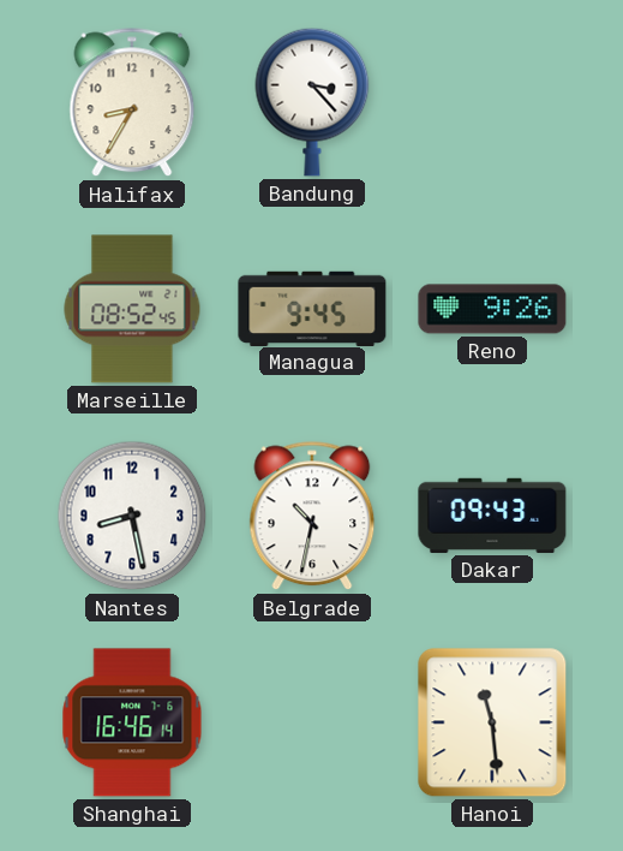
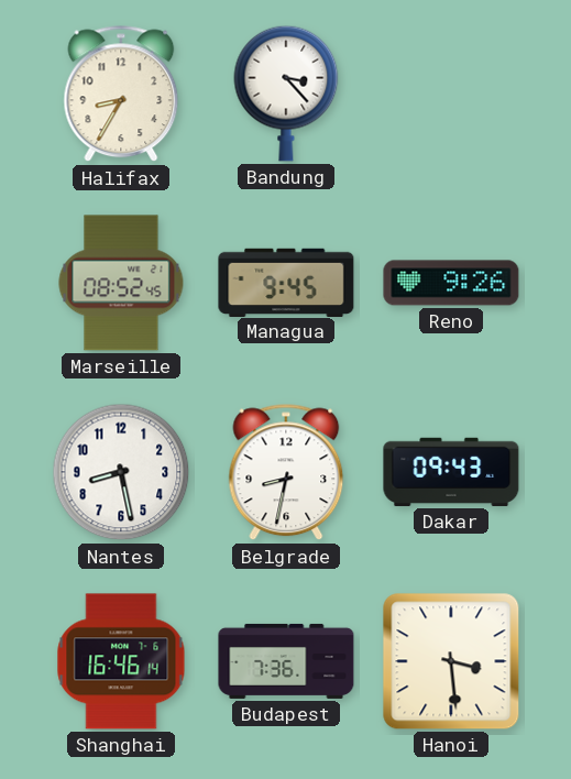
Belgrade: 10:32 -> 8:32
Budapest: none -> 7:36
Hanoi: 11:29 -> 3:29
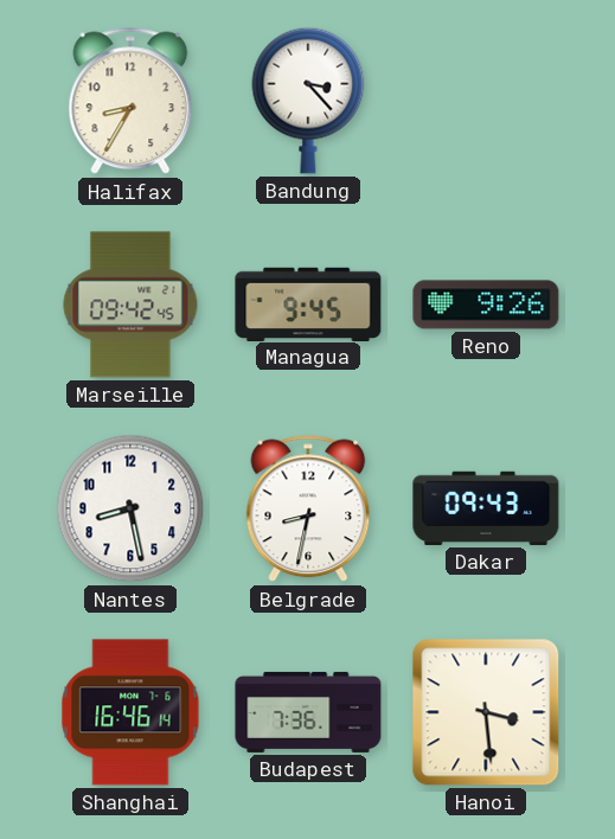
Marseille: 08:52 -> 09:42
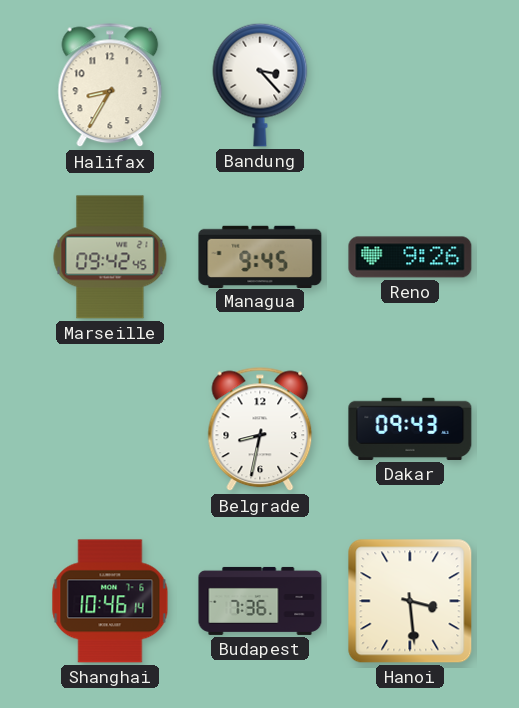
Nantes: 8:28 -> none
Shanghai: 16:46 -> 10:46
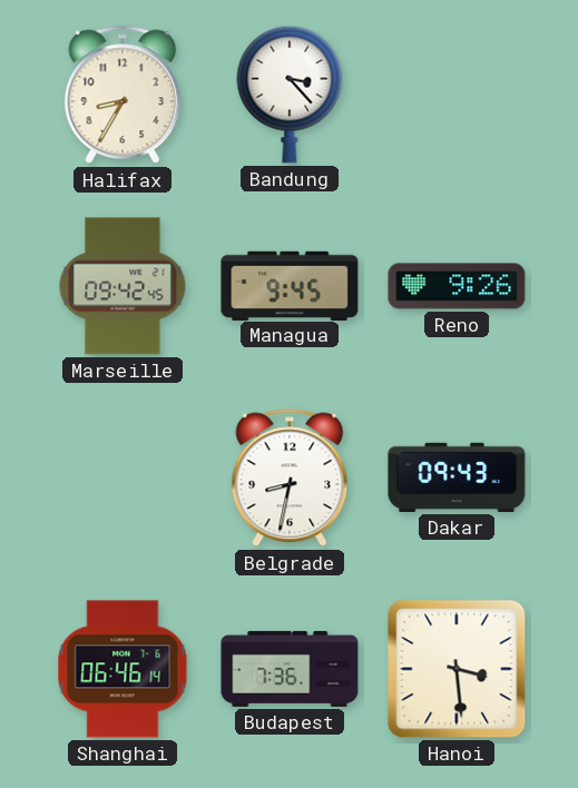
Shanghai: 10:46 -> 06:46
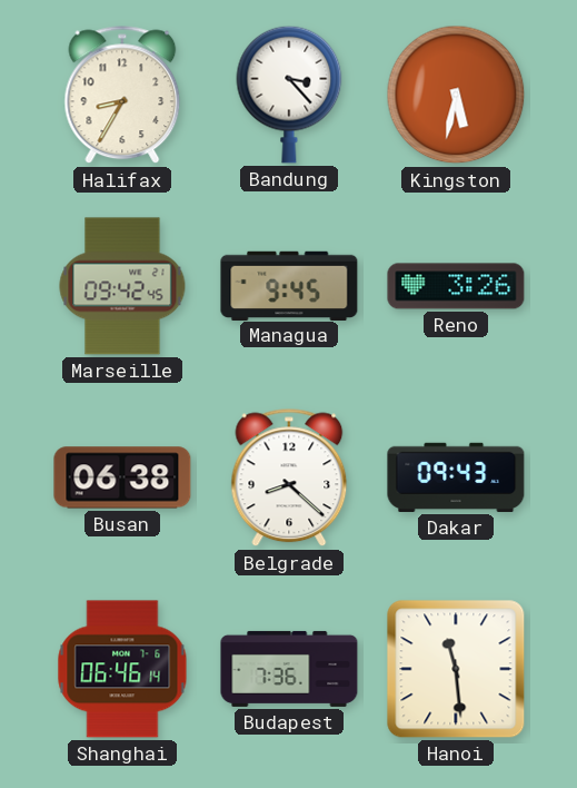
Kingston: none -> 5:32
Reno: 9:26 -> 3:26
Busan: none -> 06:38
Belgrade: 8:32 -> 8:22
Hanoi: 3:29 -> 11:29
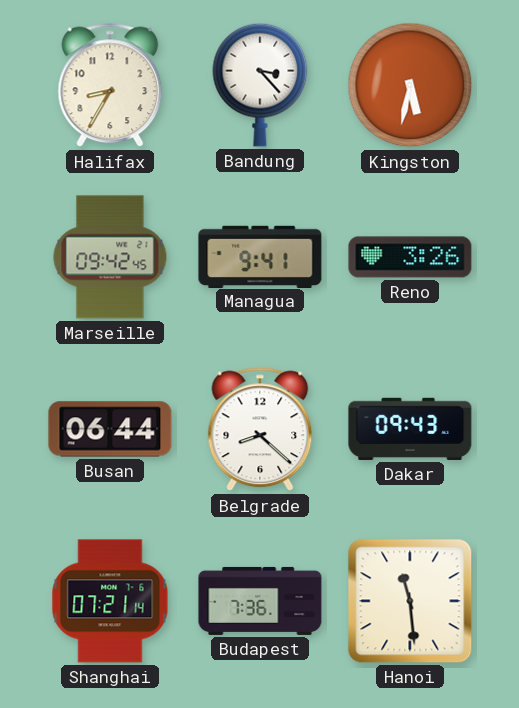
Managua: 9:45 -> 9:41
Busan: 06:38 -> 06:44
Shanghai: 06:46 -> 07:21
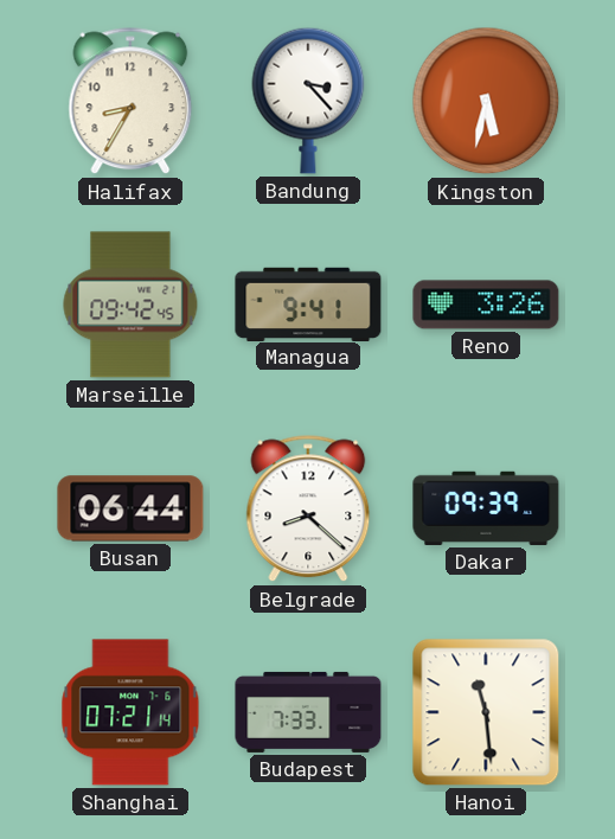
Dakar: 09:43 -> 09:39
Budapest: 7:36 -> 7:33
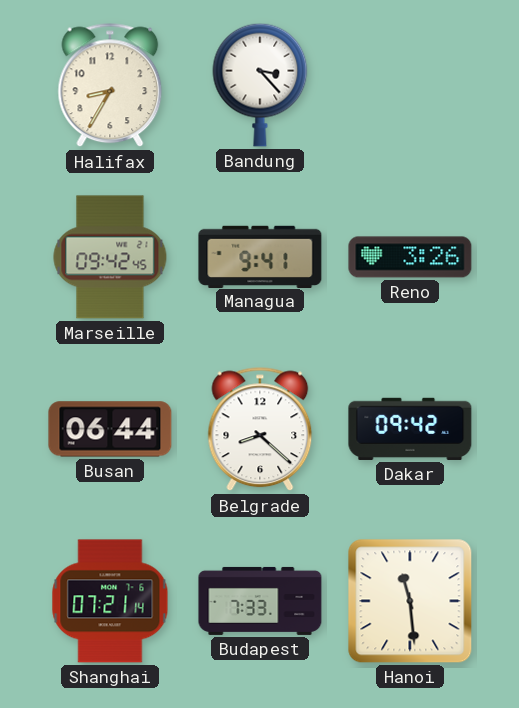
Kingston: 5:32 -> none
Dakar: 09:39 -> 09:42
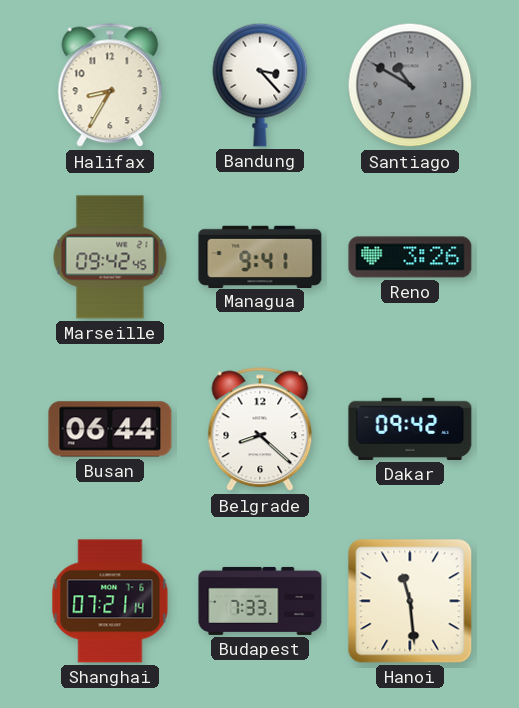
Santiago: none -> 10:50
